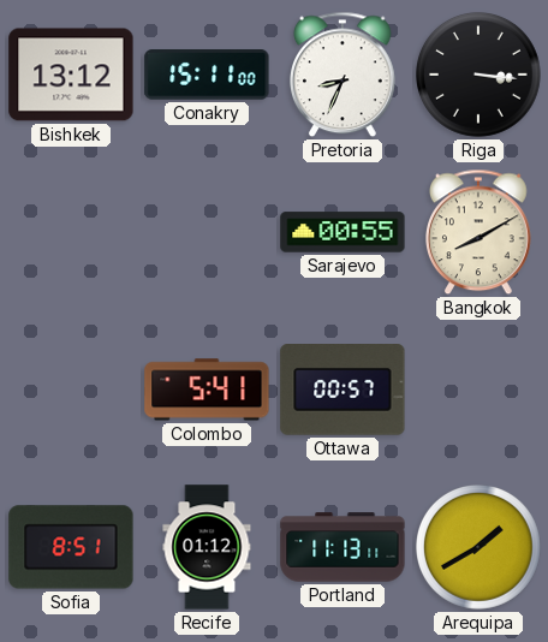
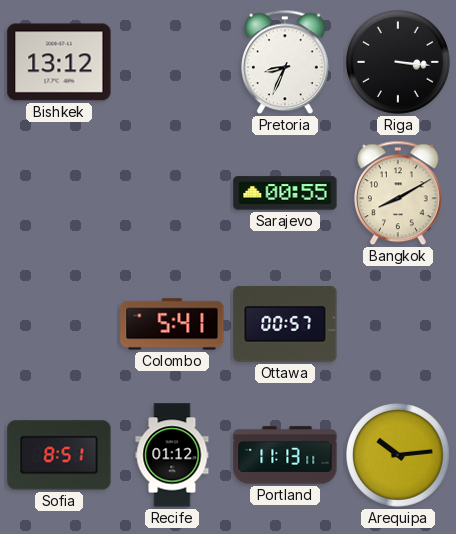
Conakry: 15:11 -> none
Arequipa: 1:40 -> 10:14
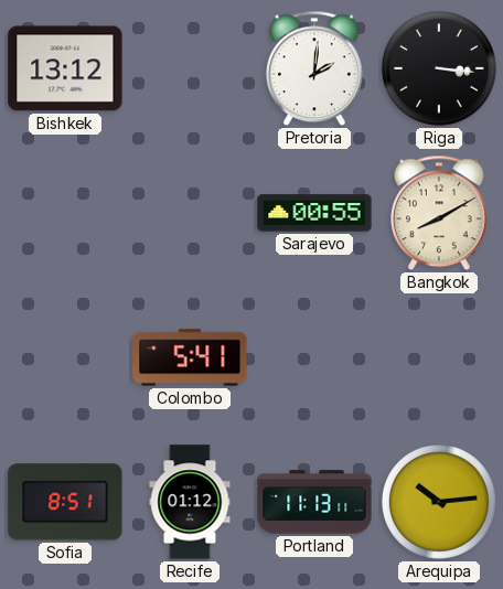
Pretoria: 8:34 -> 2:01
Ottawa: 00:57 -> none
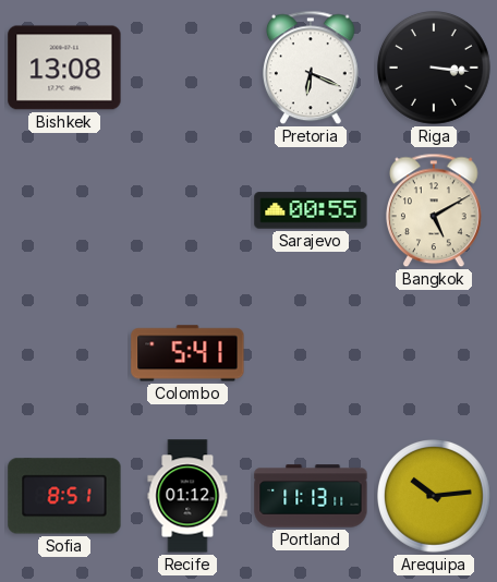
Bishkek: 13:12 -> 13:08
Pretoria: 2:01 -> 6:19
Bangkok: 8:10 -> 5:10
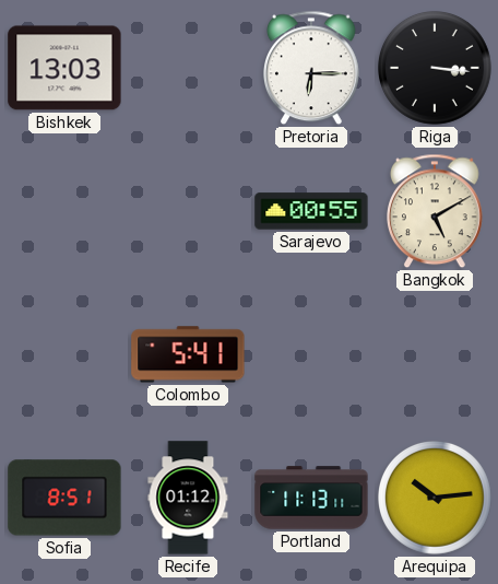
Bishkek: 13:08 -> 13:03
Pretoria: 6:19 -> 6:15
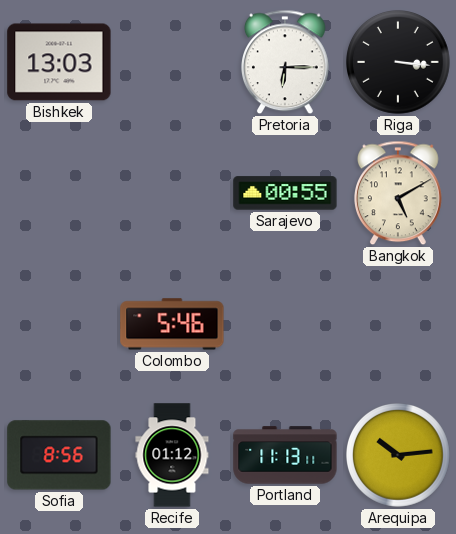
Colombo: 5:41 -> 5:46
Sofia: 8:51 -> 8:56
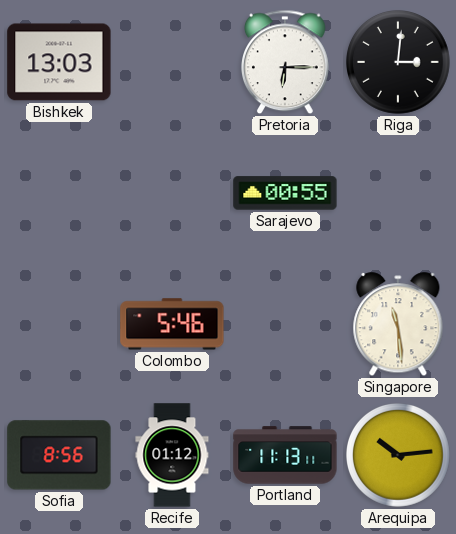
Riga: 3:16 -> 3:01
Bangkok: 5:10 -> none
Singapore: none -> 11:29
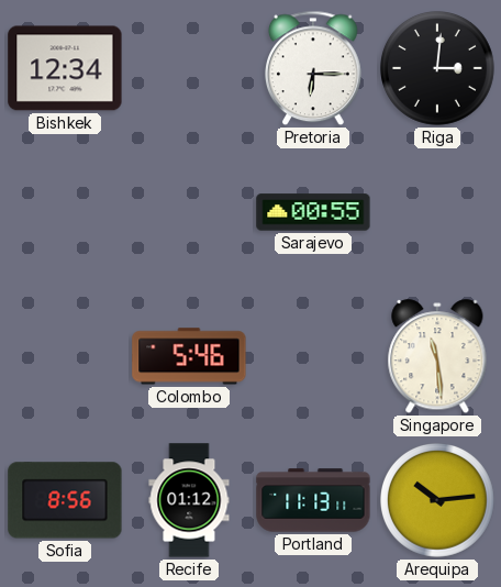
Bishkek: 13:03 -> 12:34
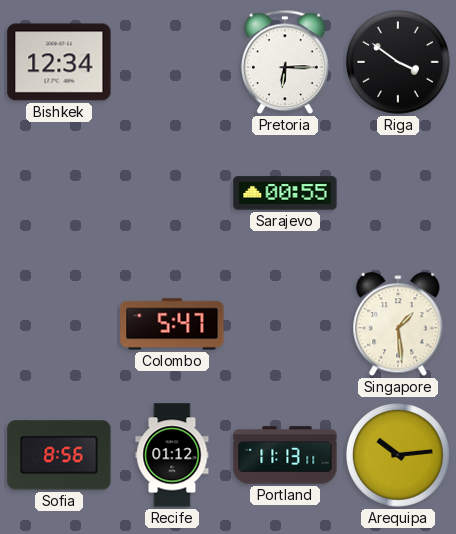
Riga: 3:01 -> 3:51
Colombo: 5:46 -> 5:47
Singapore: 11:29 -> 1:29
